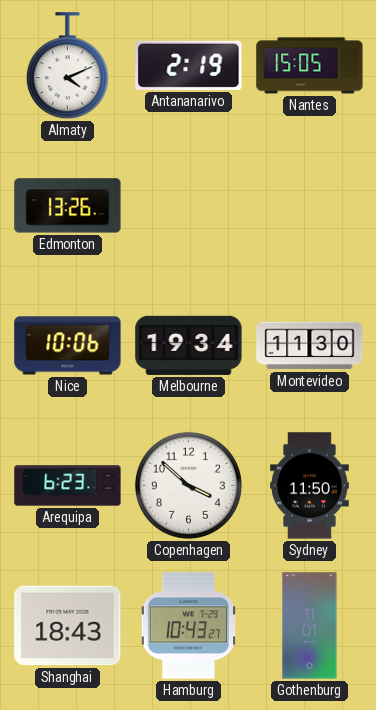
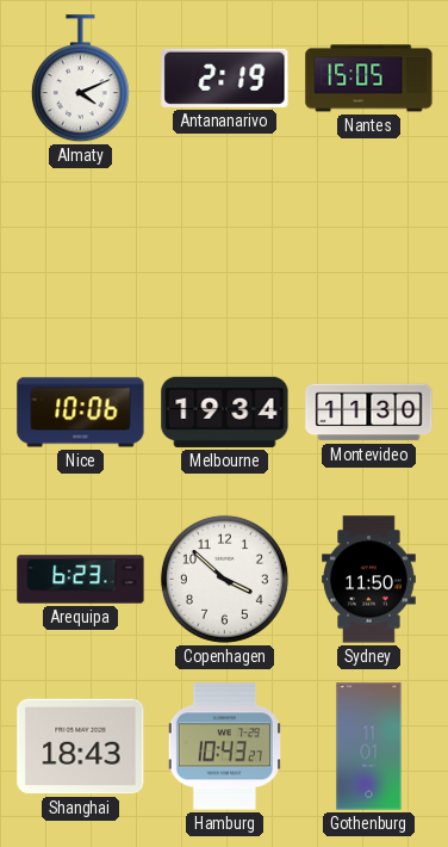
Edmonton: 13:26 -> none
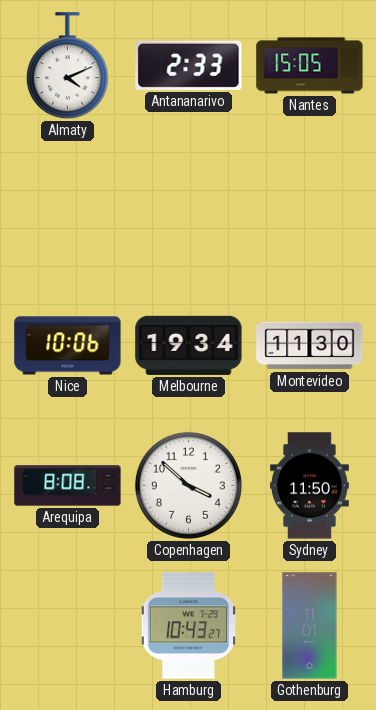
Antananarivo: 2:19 -> 2:33
Arequipa: 6:23 -> 8:08
Shanghai: 18:43 -> none
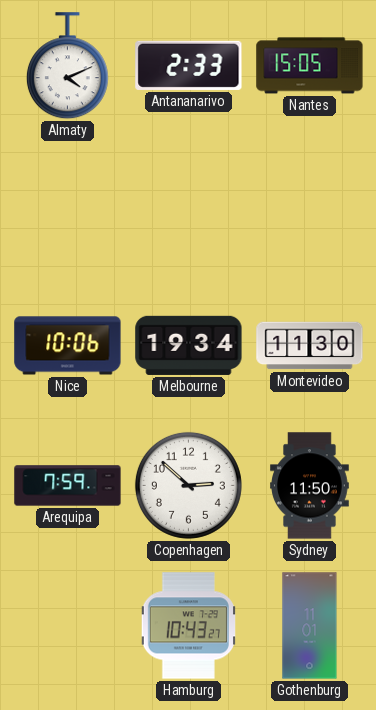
Arequipa: 8:08 -> 7:59
Copenhagen: 3:52 -> 2:52
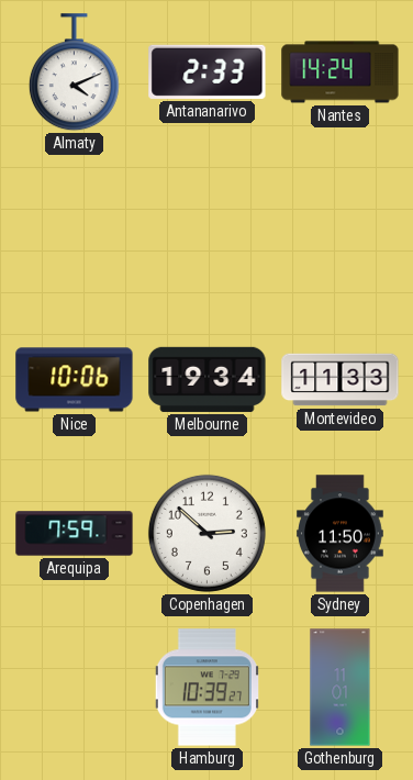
Nantes: 15:05 -> 14:24
Montevideo: 11:30 -> 11:33
Hamburg: 10:43 -> 10:39
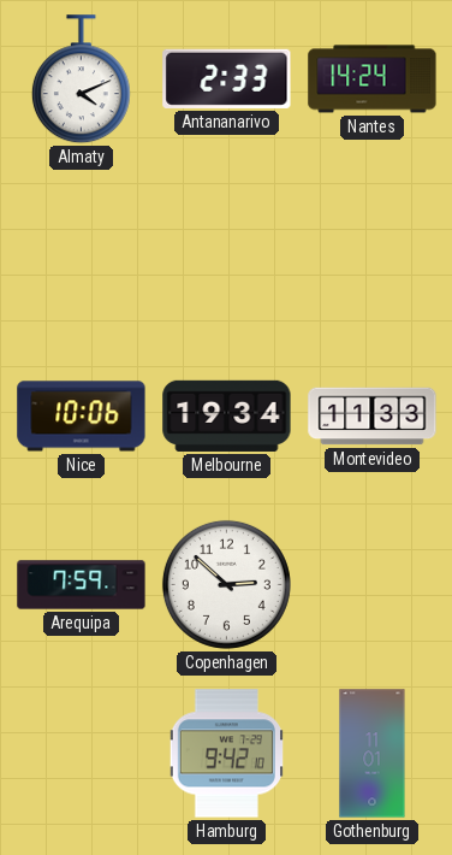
Sydney: 11:50 -> none
Hamburg: 10:39 -> 9:42
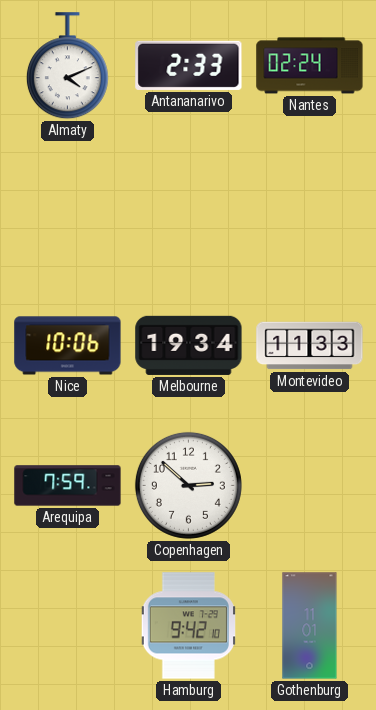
Nantes: 14:24 -> 02:24
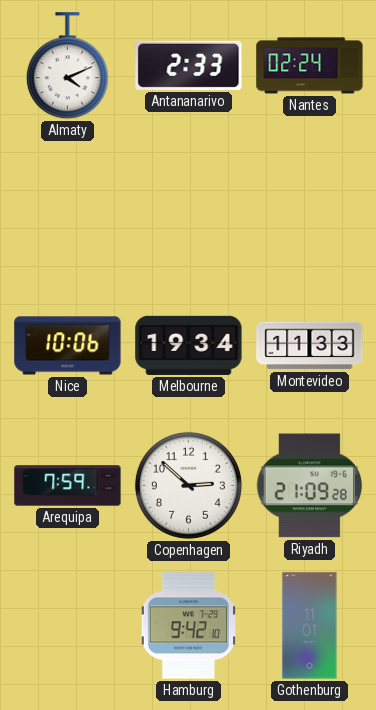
Riyadh: none -> 21:09
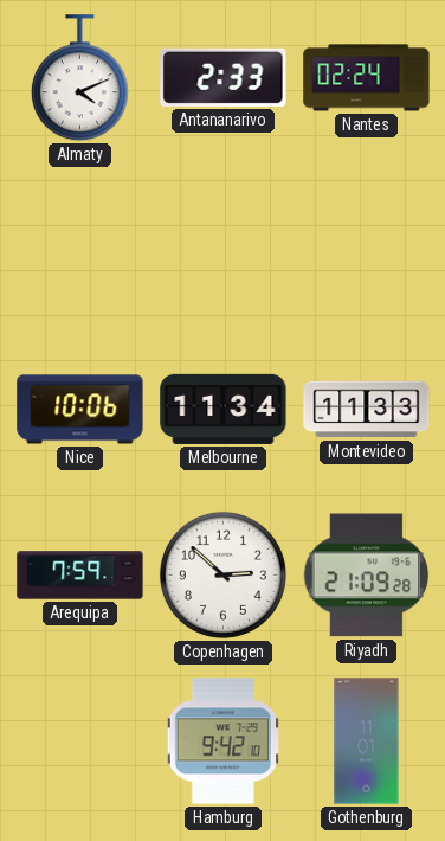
Melbourne: 19:34 -> 11:34
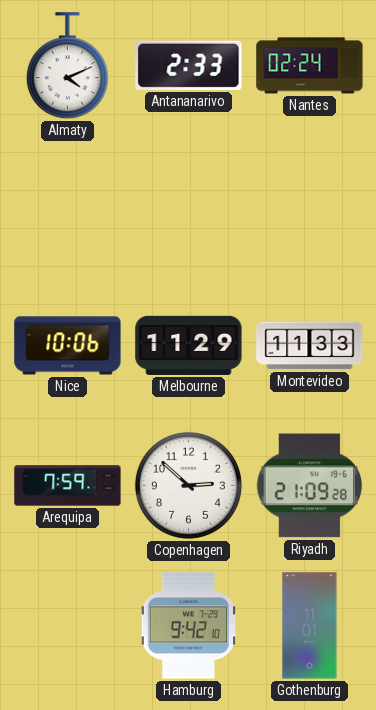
Melbourne: 11:34 -> 11:29
